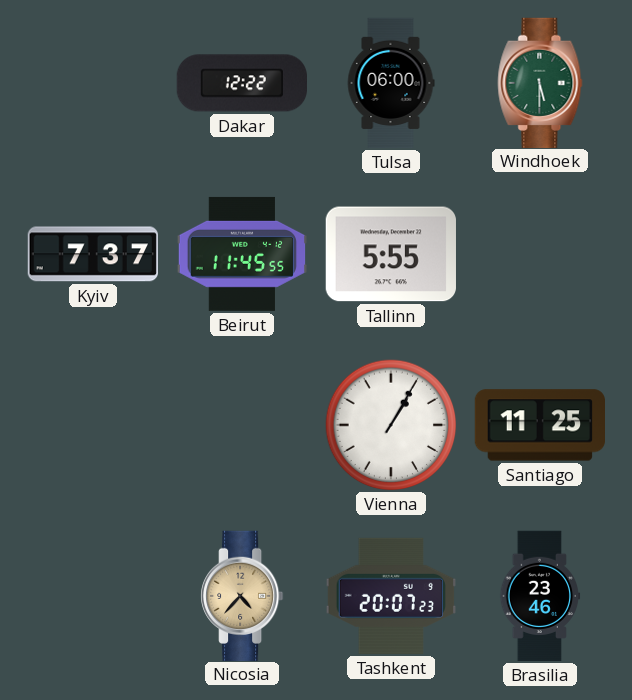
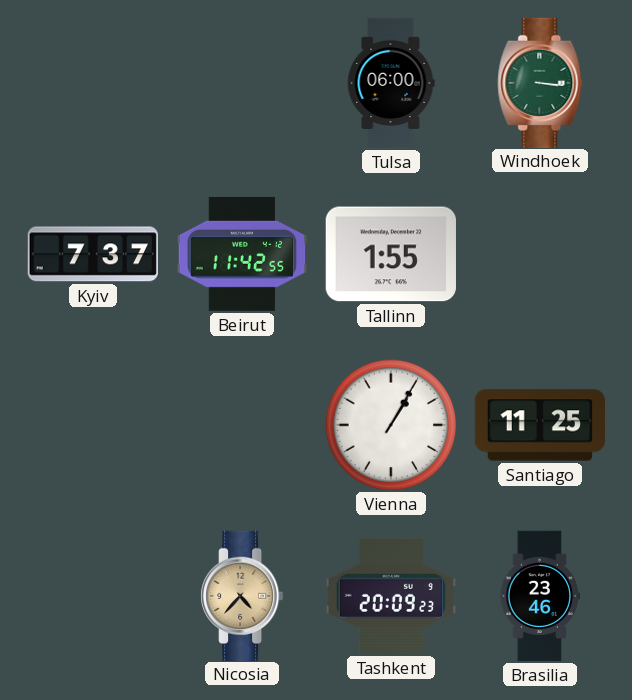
Dakar: 12:22 -> none
Windhoek: 5:30 -> 3:16
Beirut: 11:45 -> 11:42
Tallinn: 5:55 -> 1:55
Tashkent: 20:07 -> 20:09
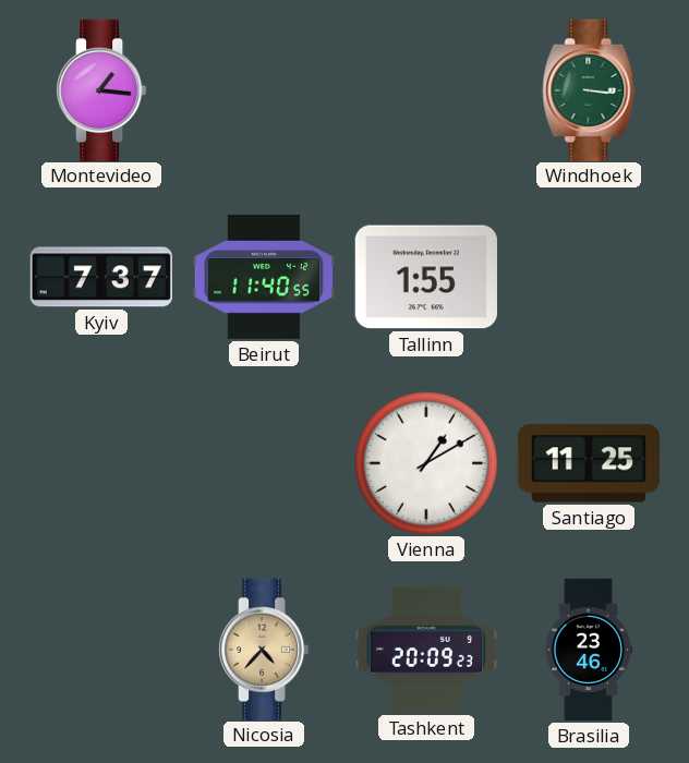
Montevideo: none -> 1:16
Tulsa: 06:00 -> none
Beirut: 11:42 -> 11:40
Vienna: 1:05 -> 1:10
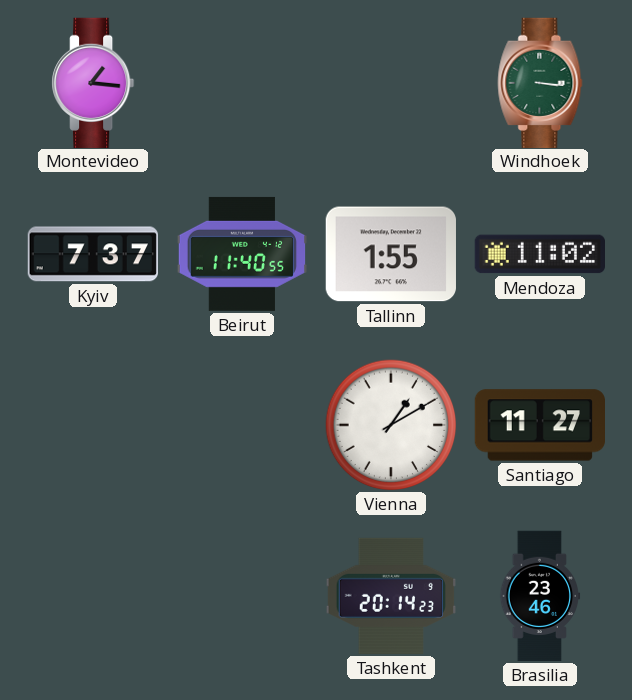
Mendoza: none -> 11:02
Santiago: 11:25 -> 11:27
Nicosia: 4:37 -> none
Tashkent: 20:09 -> 20:14
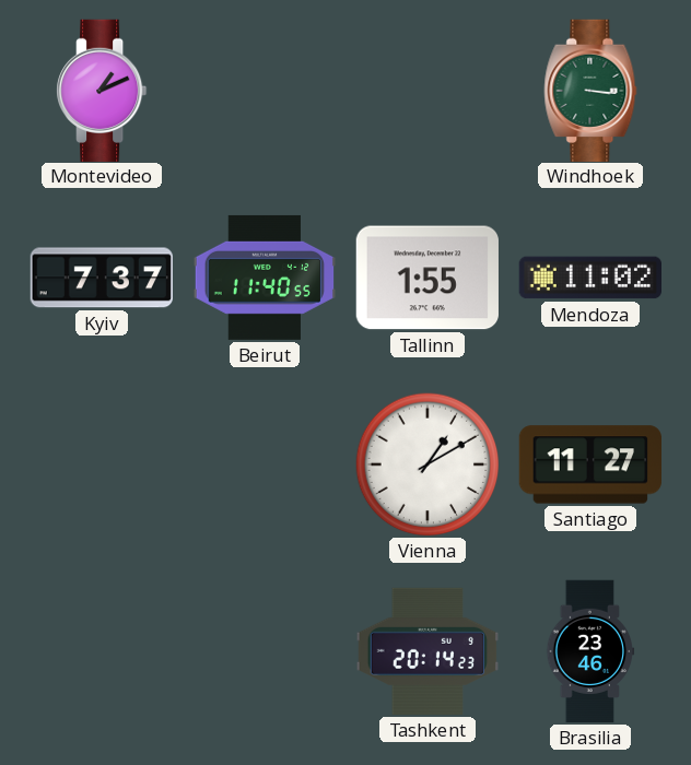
Montevideo: 1:16 -> 1:11
